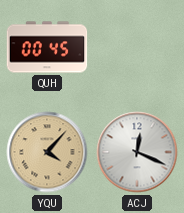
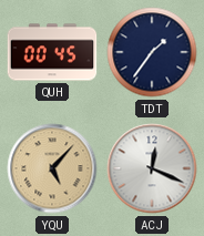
TDT: none -> 1:36
YQU: 4:07 -> 5:07
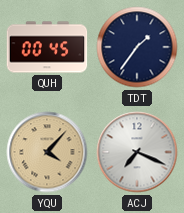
YQU: 5:07 -> 4:07
ACJ: 12:19 -> 7:19
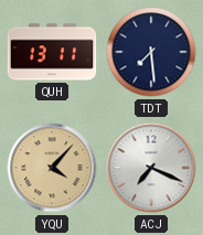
QUH: 00:45 -> 13:11
TDT: 1:36 -> 7:29
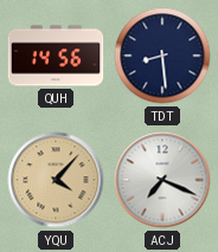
QUH: 13:11 -> 14:56
TDT: 7:29 -> 8:29
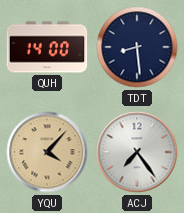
QUH: 14:56 -> 14:00
ACJ: 7:19 -> 7:24
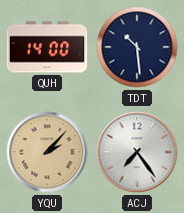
TDT: 8:29 -> 10:29
YQU: 4:07 -> 2:07
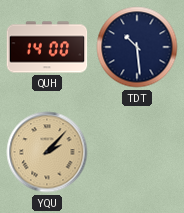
ACJ: 7:24 -> none
